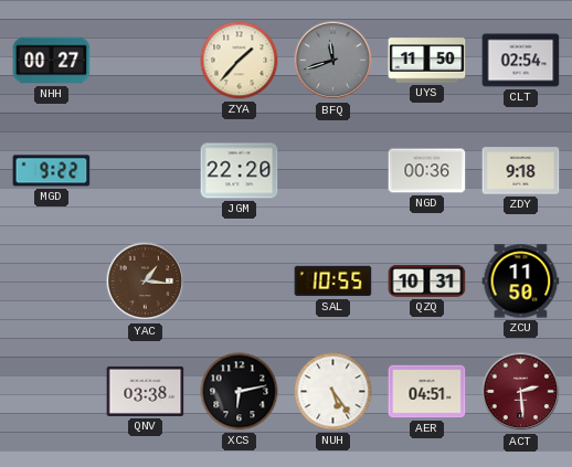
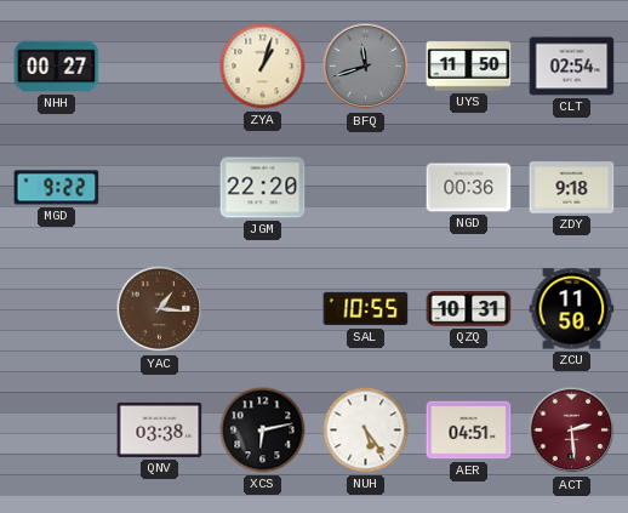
ZYA: 1:37 -> 1:03
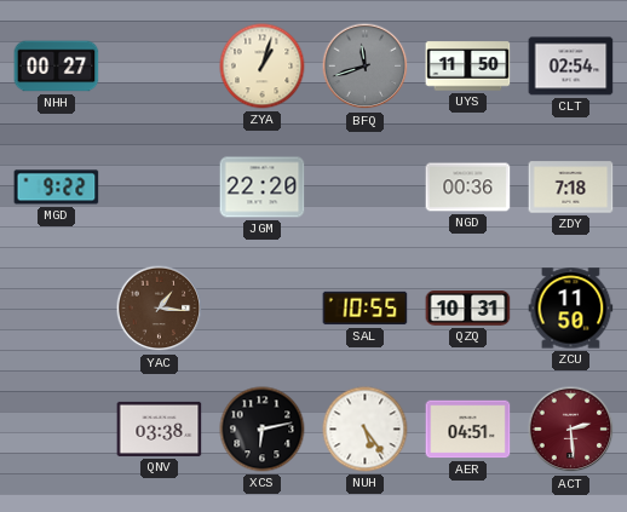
ZDY: 9:18 -> 7:18
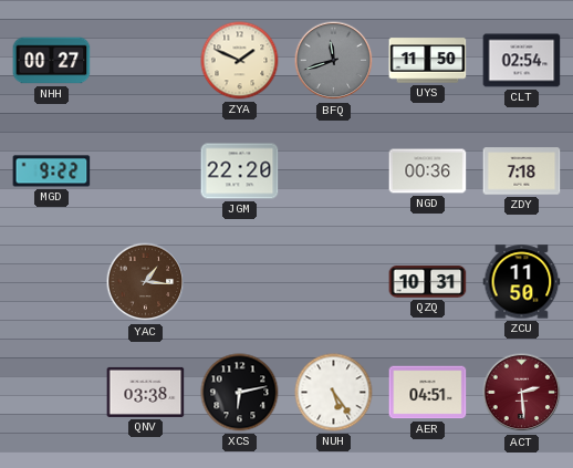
ZYA: 1:03 -> 1:49
SAL: 10:55 -> none
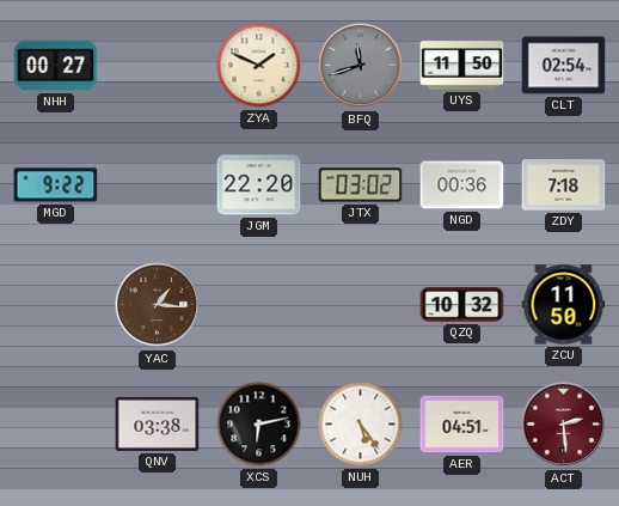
JTX: none -> 03:02
QZQ: 10:31 -> 10:32
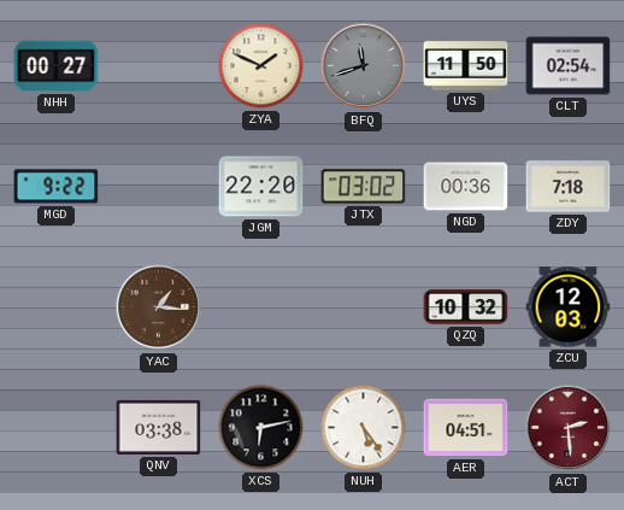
ZCU: 11:50 -> 12:03
